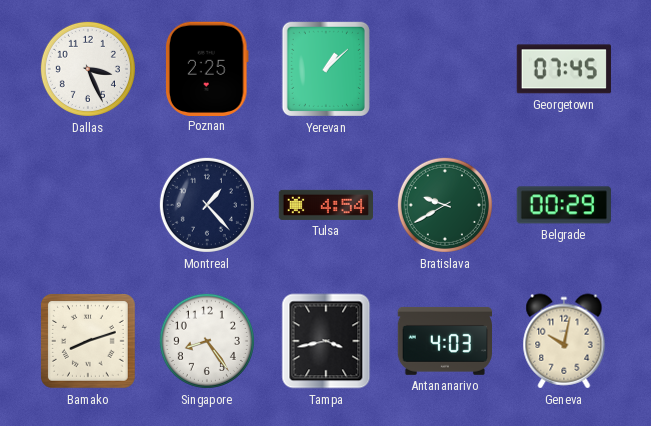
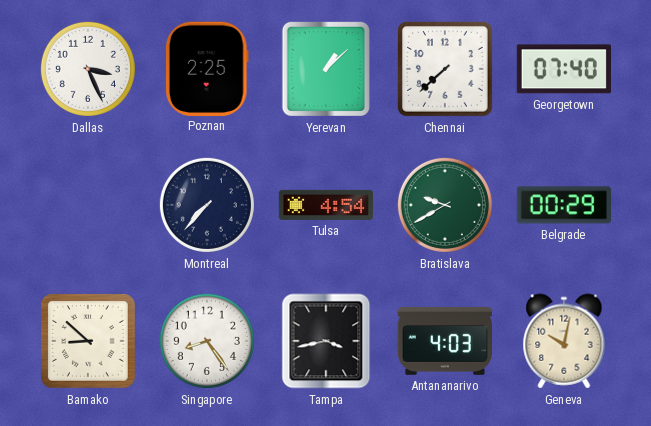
Chennai: none -> 7:38
Georgetown: 07:45 -> 07:40
Montreal: 1:23 -> 7:37
Bamako: 8:12 -> 8:52
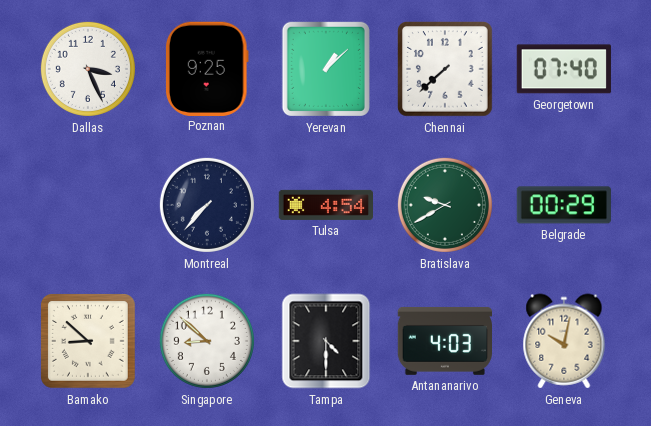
Poznan: 2:25 -> 9:25
Singapore: 8:24 -> 8:52
Tampa: 3:43 -> 4:30
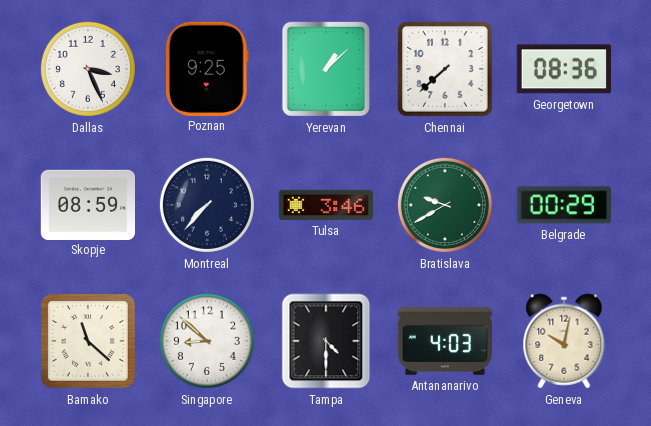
Georgetown: 07:40 -> 08:36
Skopje: none -> 08:59
Tulsa: 4:54 -> 3:46
Bamako: 8:52 -> 11:22
